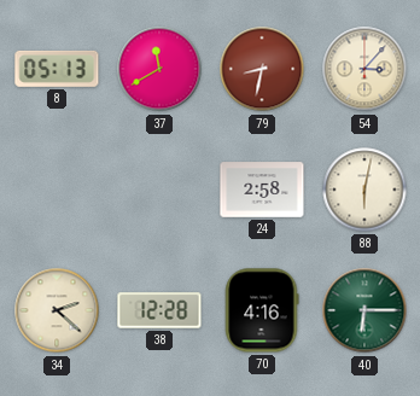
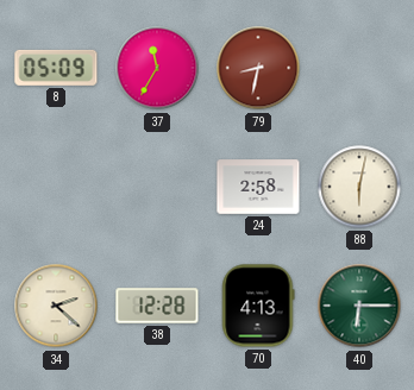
8: 05:13 -> 05:09
37: 11:40 -> 11:35
54: 3:07 -> none
70: 4:16 -> 4:13
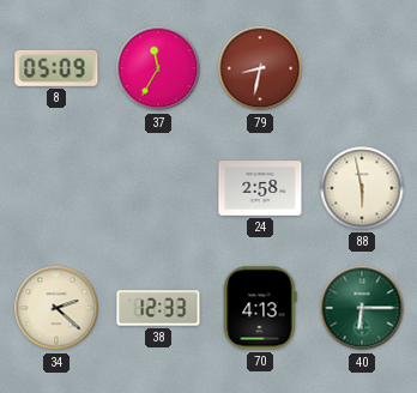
88: 6:02 -> 5:58
38: 12:28 -> 12:33
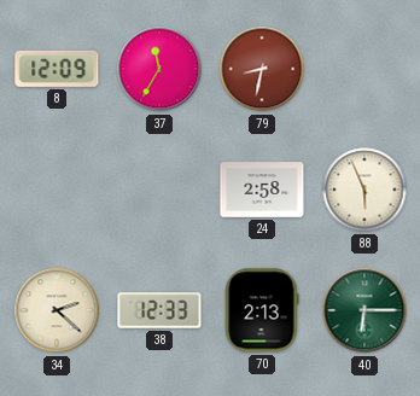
8: 05:09 -> 12:09
88: 5:58 -> 5:56
70: 4:13 -> 2:13
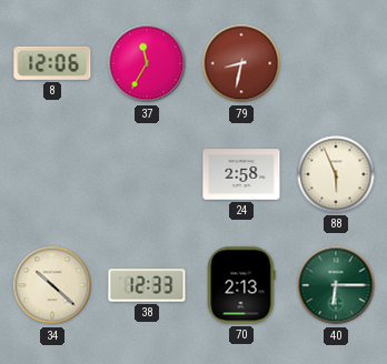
8: 12:09 -> 12:06
34: 2:22 -> 10:22
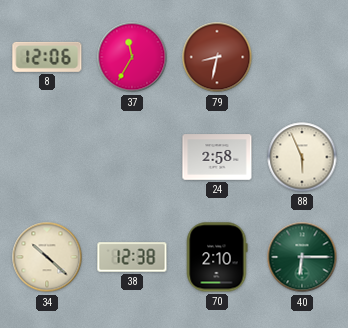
38: 12:33 -> 12:38
70: 2:13 -> 2:10
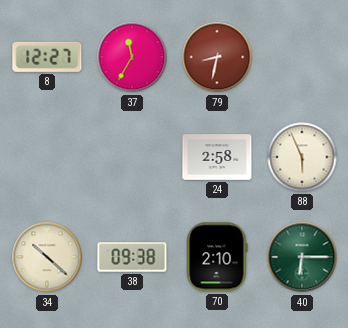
8: 12:06 -> 12:27
38: 12:38 -> 09:38
